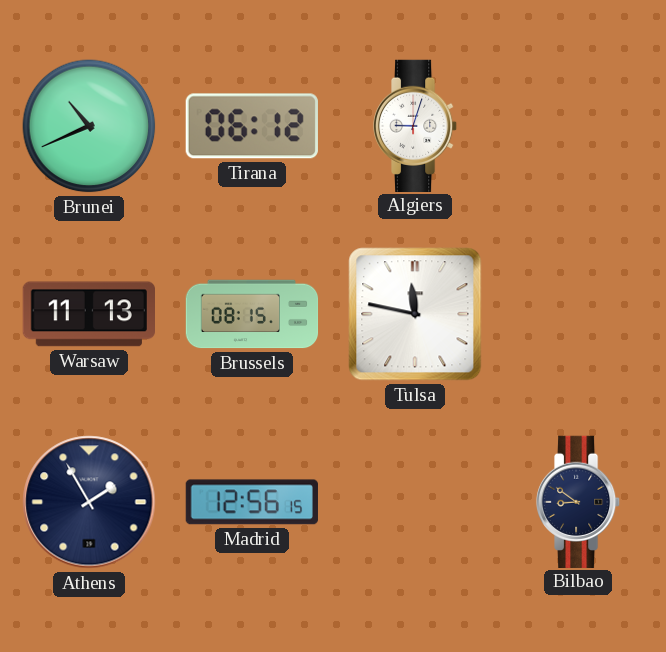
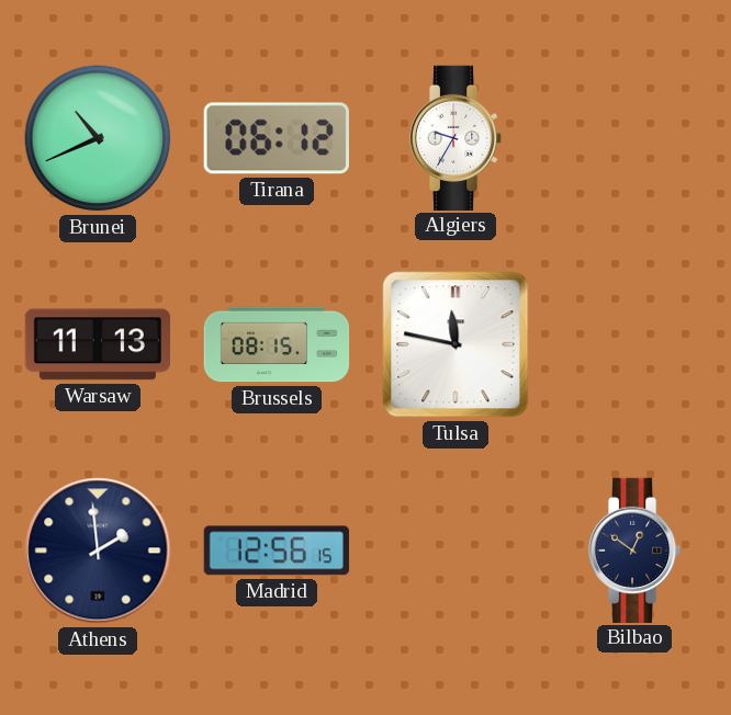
Algiers: 9:03 -> 9:35
Athens: 1:55 -> 1:59
Bilbao: 8:51 -> 12:51
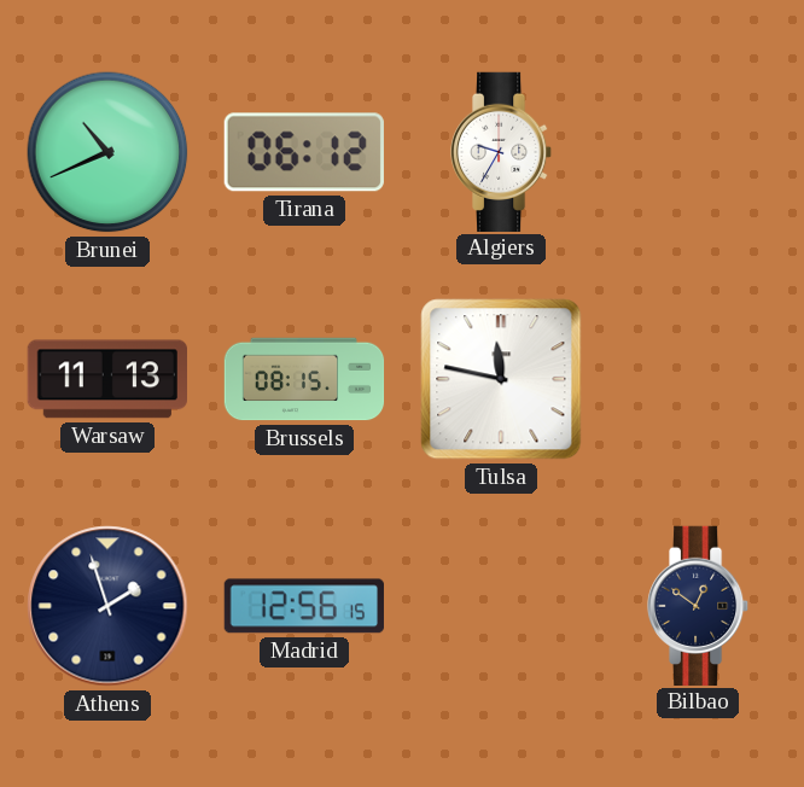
Athens: 1:59 -> 1:57
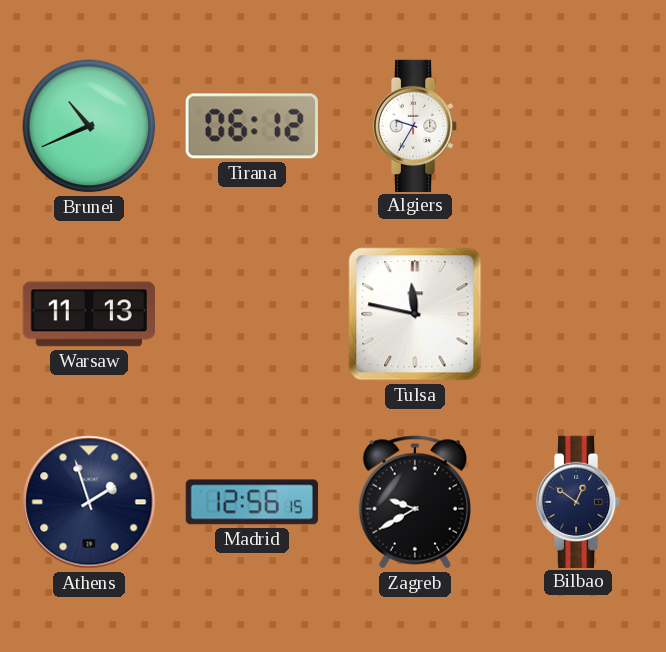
Brussels: 08:15 -> none
Zagreb: none -> 9:40
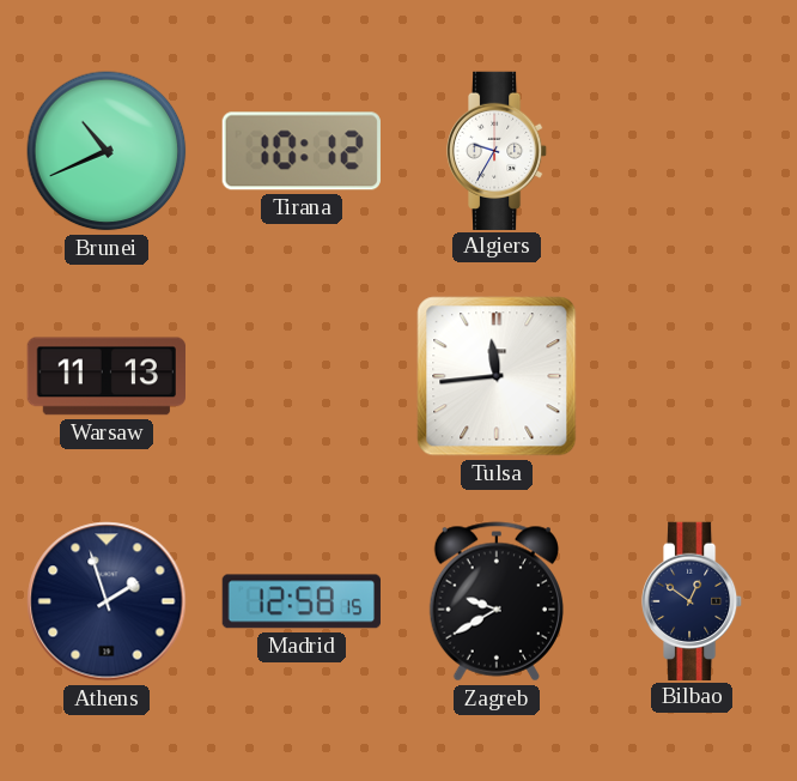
Tirana: 06:12 -> 10:12
Tulsa: 11:47 -> 11:44
Madrid: 12:56 -> 12:58
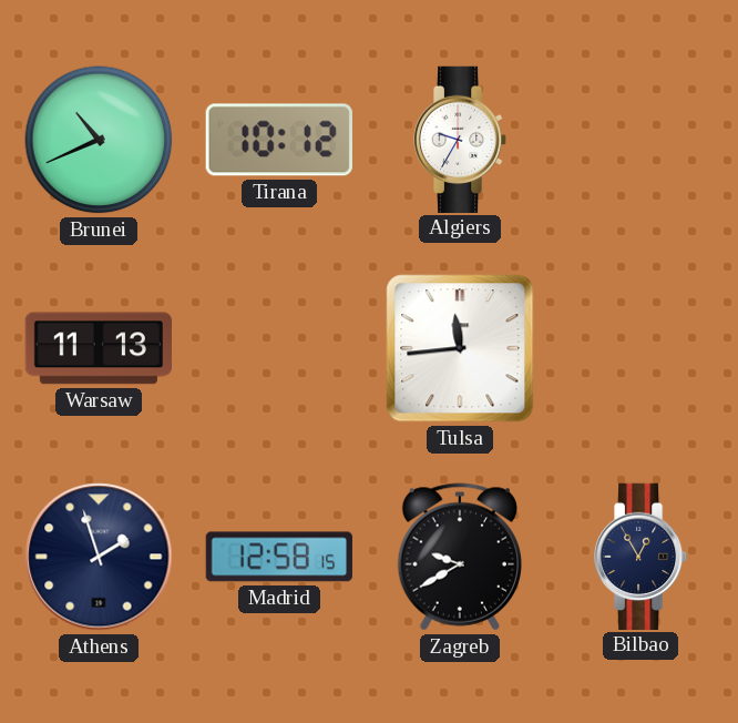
Bilbao: 12:51 -> 12:55
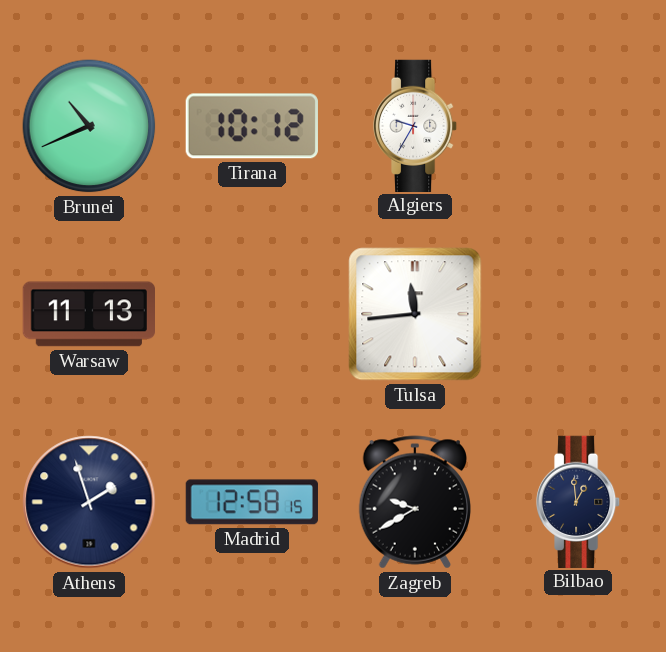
Bilbao: 12:55 -> 12:59
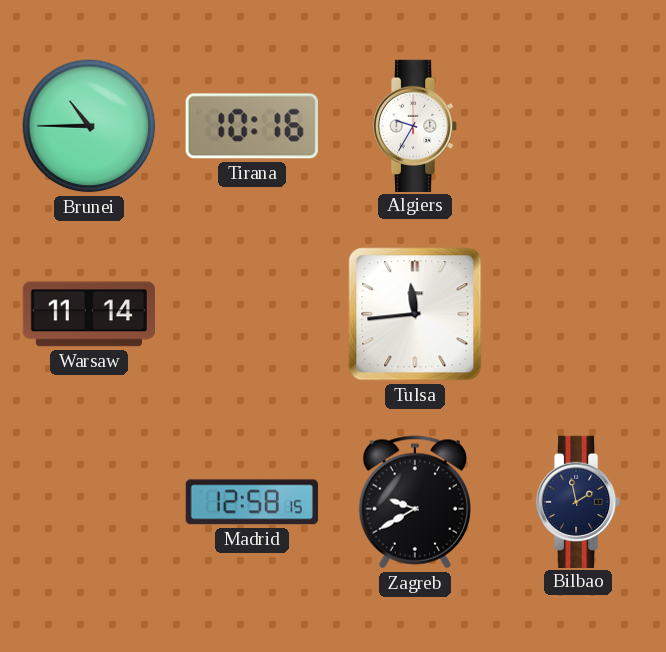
Brunei: 10:41 -> 10:45
Tirana: 10:12 -> 10:16
Warsaw: 11:13 -> 11:14
Athens: 1:57 -> none
Bilbao: 12:59 -> 1:58
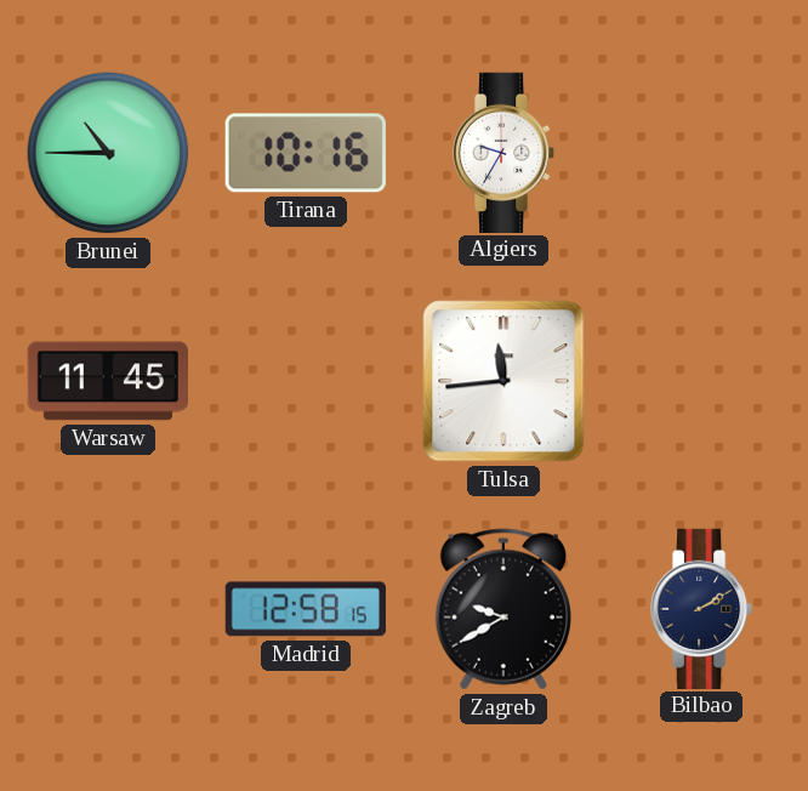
Warsaw: 11:14 -> 11:45
Bilbao: 1:58 -> 2:10
